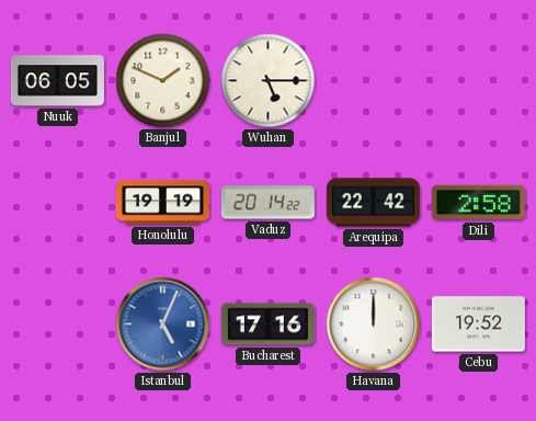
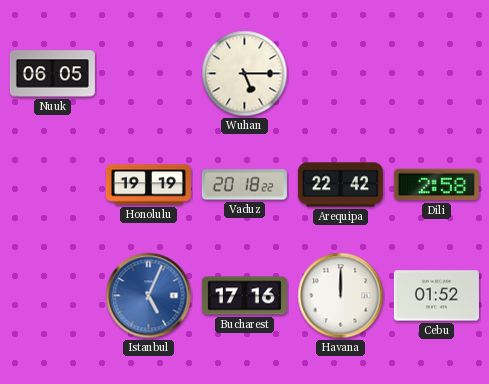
Banjul: 1:49 -> none
Vaduz: 20:14 -> 20:18
Cebu: 19:52 -> 01:52
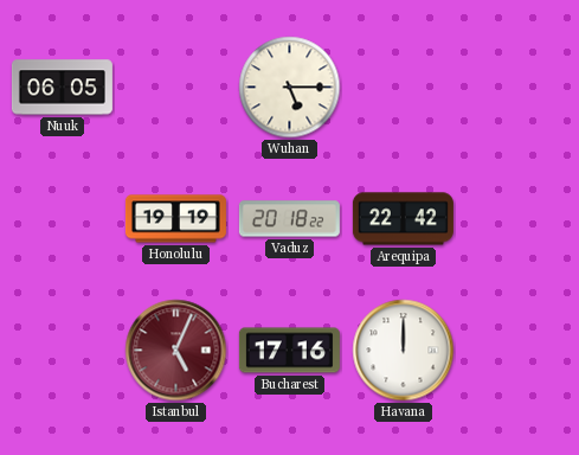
Dili: 2:58 -> none
Istanbul dial: blue -> burgundy
Cebu: 01:52 -> none
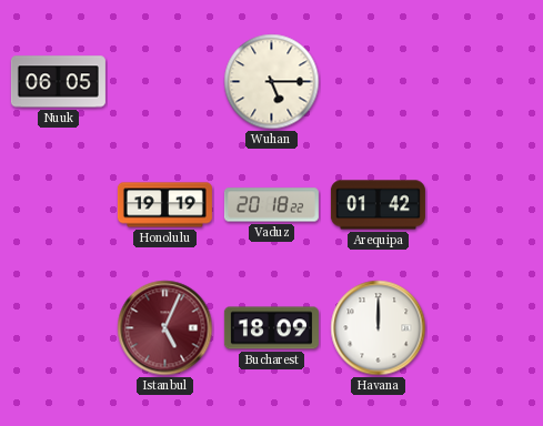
Arequipa: 22:42 -> 01:42
Bucharest: 17:16 -> 18:09
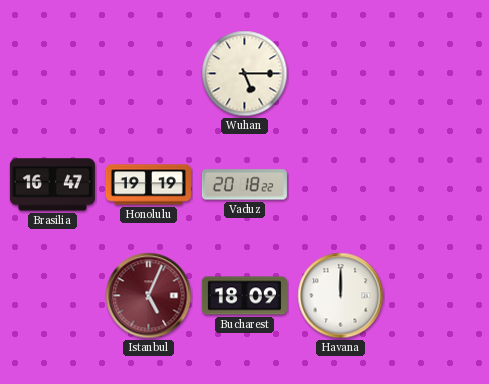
Nuuk: 06:05 -> none
Brasilia: none -> 16:47
Arequipa: 01:42 -> none
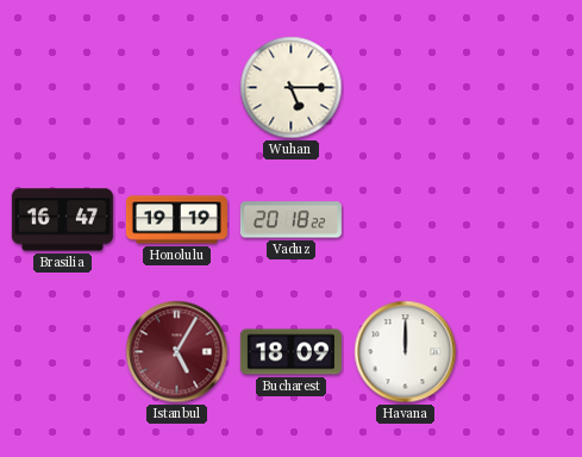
Istanbul: 5:04 -> 5:05
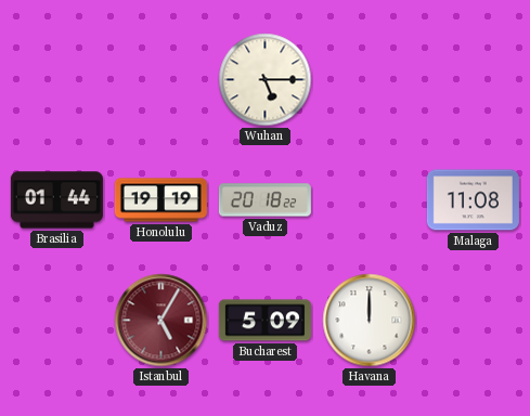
Brasilia: 16:47 -> 01:44
Malaga: none -> 11:08
Bucharest: 18:09 -> 5:09
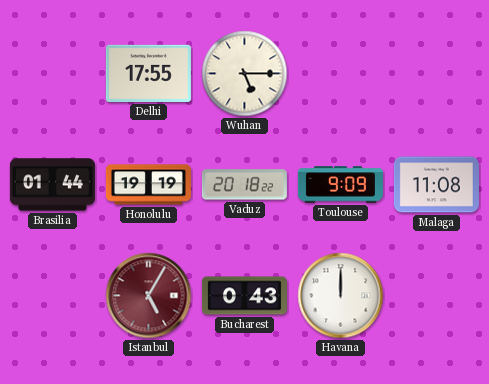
Delhi: none -> 17:55
Toulouse: none -> 9:09
Bucharest: 5:09 -> 0:43
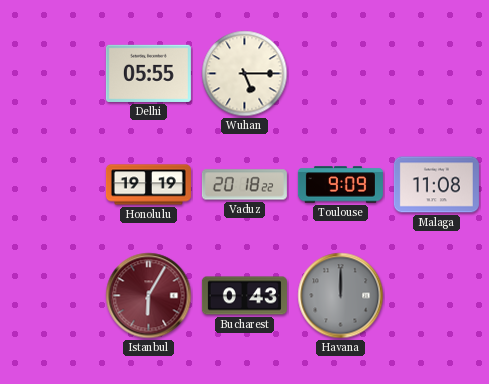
Delhi: 17:55 -> 05:55
Brasilia: 01:44 -> none
Istanbul: 5:05 -> 6:05
Havana dial: white -> grey
